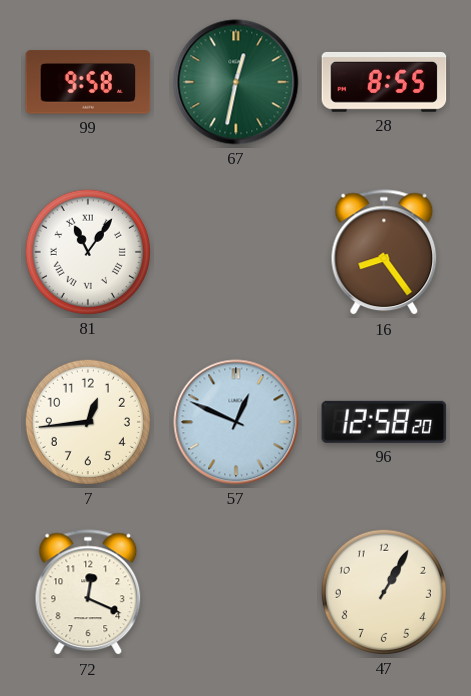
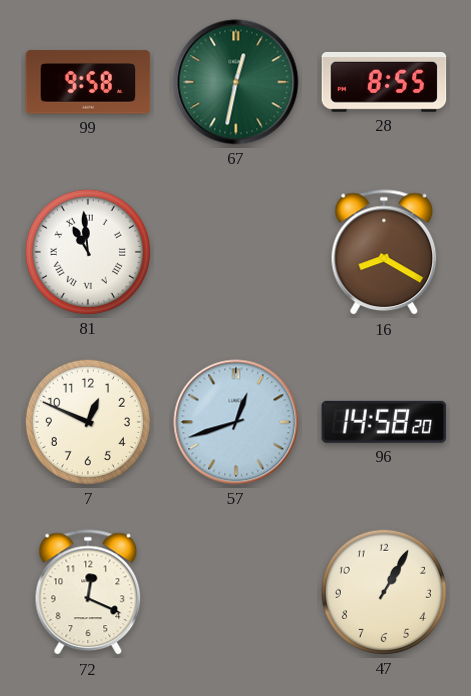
81: 11:06 -> 10:59
16: 8:24 -> 8:20
7: 12:44 -> 12:49
57: 12:49 -> 12:42
96: 12:58 -> 14:58
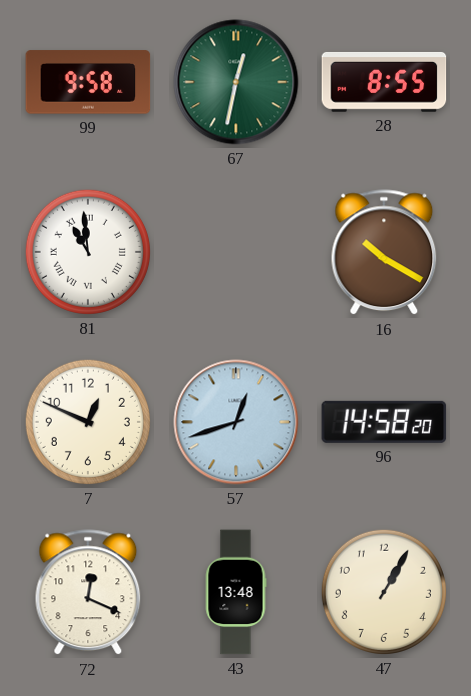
16: 8:20 -> 10:20
43: none -> 13:48
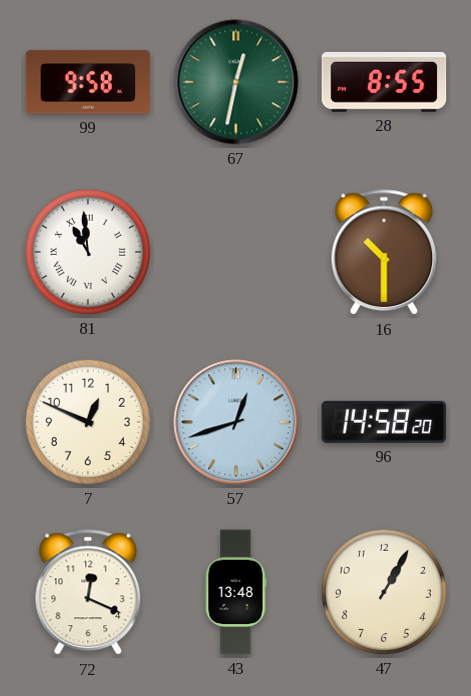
16: 10:20 -> 10:30
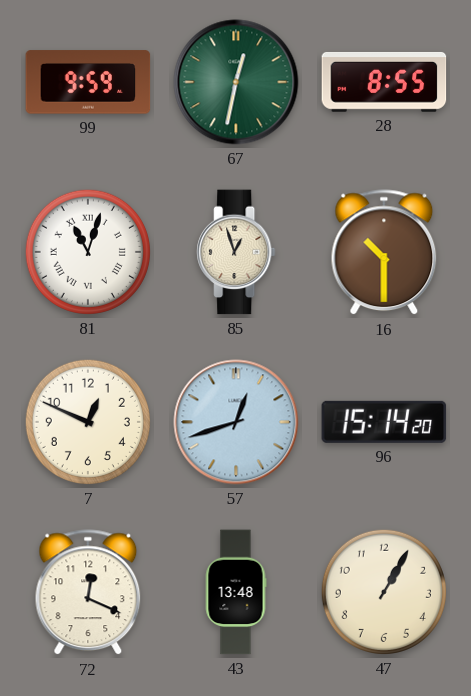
99: 9:58 -> 9:59
81: 10:59 -> 11:03
85: none -> 12:57
96: 14:58 -> 15:14
